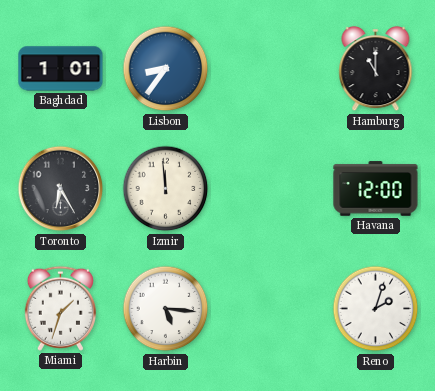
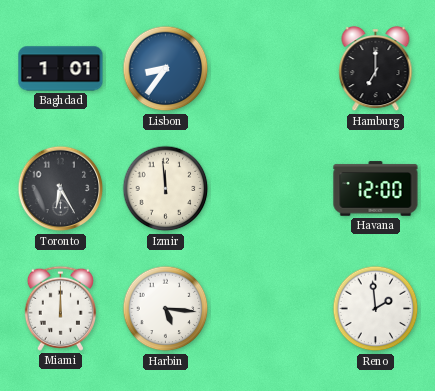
Hamburg: 11:00 -> 7:00
Miami: 1:33 -> 12:00
Reno: 2:03 -> 1:59
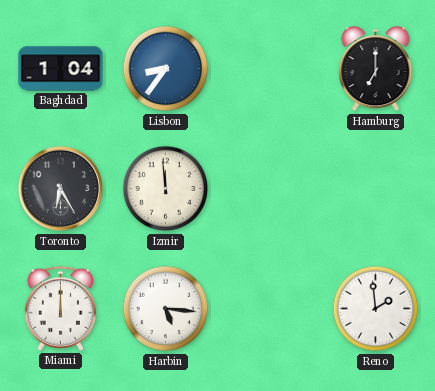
Baghdad: 1:01 -> 1:04
Havana: 12:00 -> none
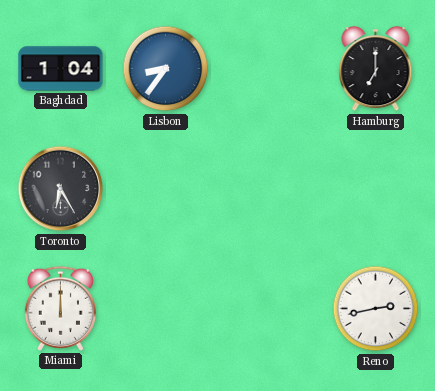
Izmir: 11:59 -> none
Harbin: 5:16 -> none
Reno: 1:59 -> 2:43
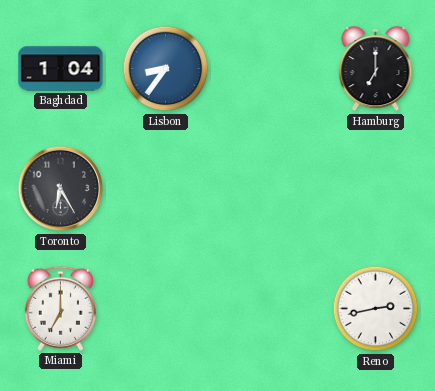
Miami: 12:00 -> 7:00
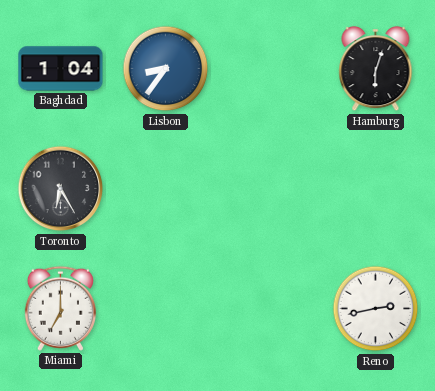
Hamburg: 7:00 -> 6:03
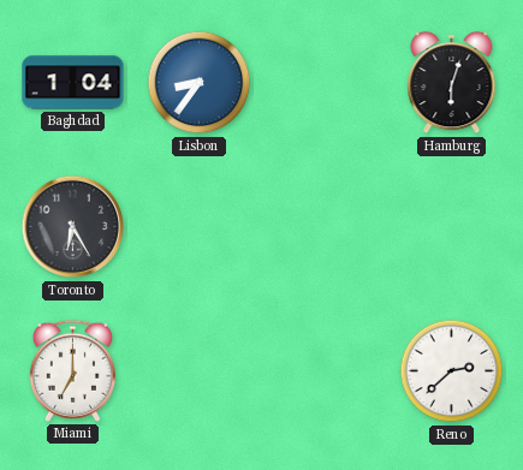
Reno: 2:43 -> 2:38
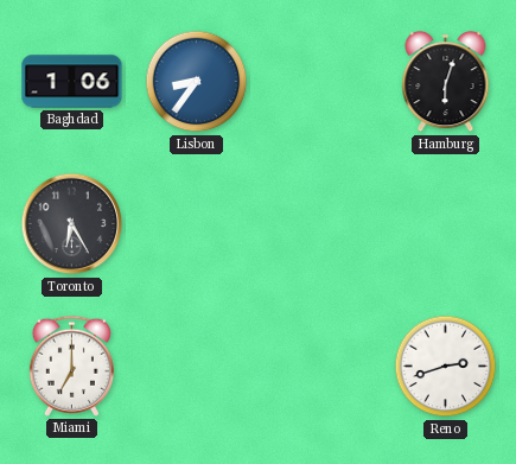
Baghdad: 1:04 -> 1:06
Reno: 2:38 -> 2:42
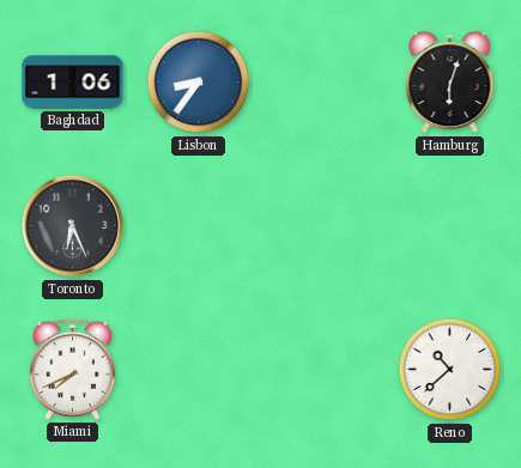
Toronto: 6:25 -> 6:26
Miami: 7:00 -> 7:41
Reno: 2:42 -> 10:38
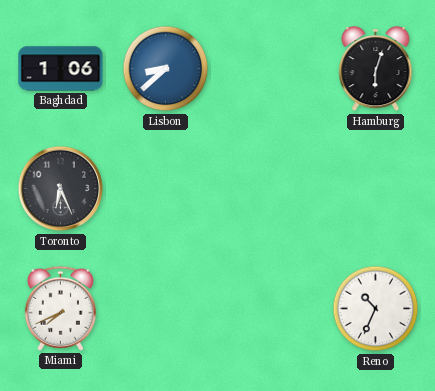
Lisbon: 8:36 -> 8:38
Reno: 10:38 -> 10:34
